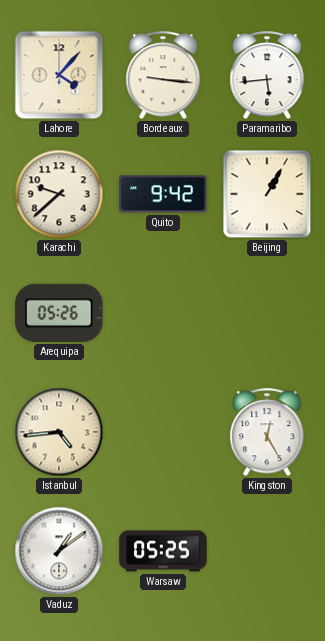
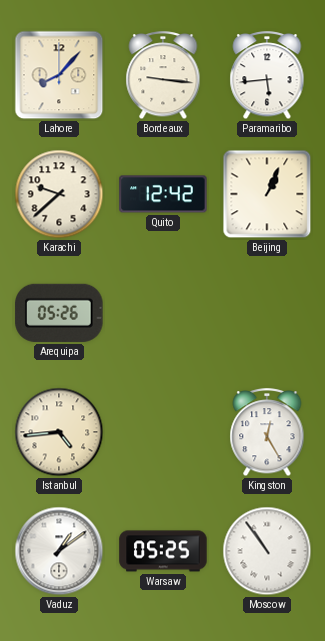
Lahore: 4:07 -> 8:07
Quito: 9:42 -> 12:42
Beijing: 1:05 -> 1:04
Moscow: none -> 10:54
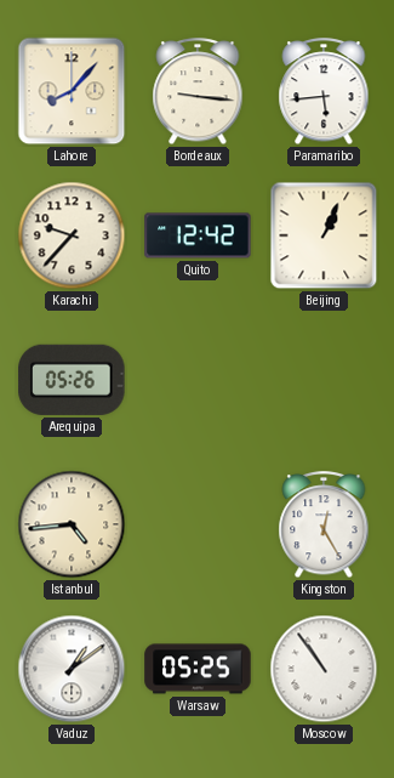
Karachi: 9:38 -> 9:37
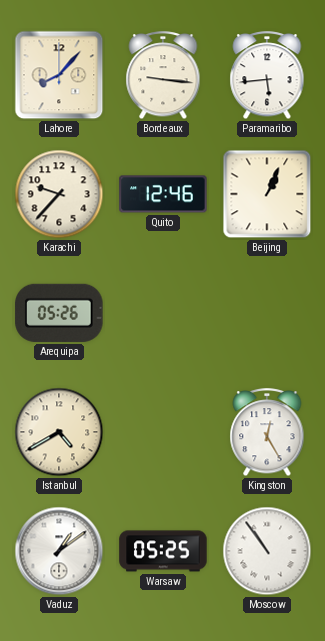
Quito: 12:42 -> 12:46
Istanbul: 4:44 -> 4:40
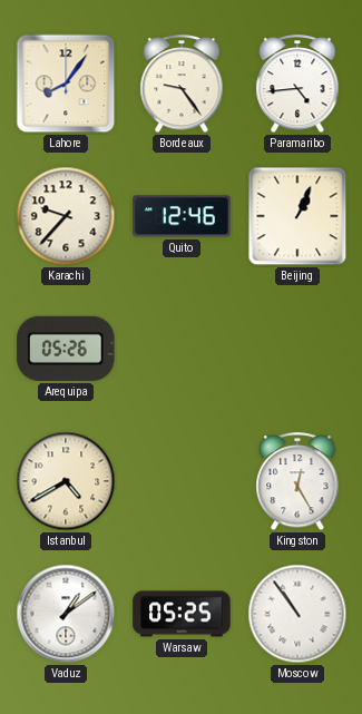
Lahore: 8:07 -> 8:06
Bordeaux: 9:16 -> 9:24
Paramaribo: 5:44 -> 4:44
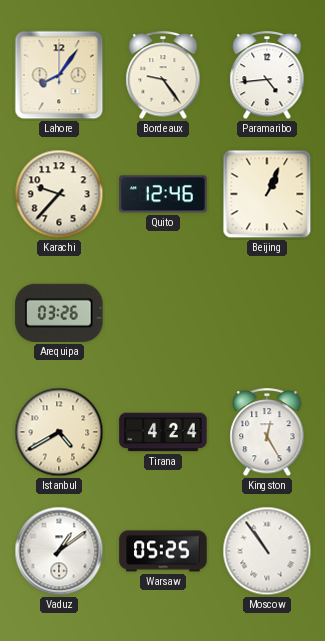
Arequipa: 05:26 -> 03:26
Tirana: none -> 4:24
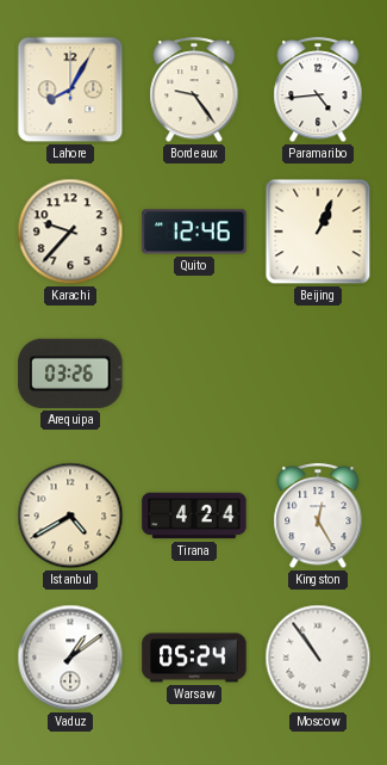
Lahore: 8:06 -> 8:05
Warsaw: 05:25 -> 05:24
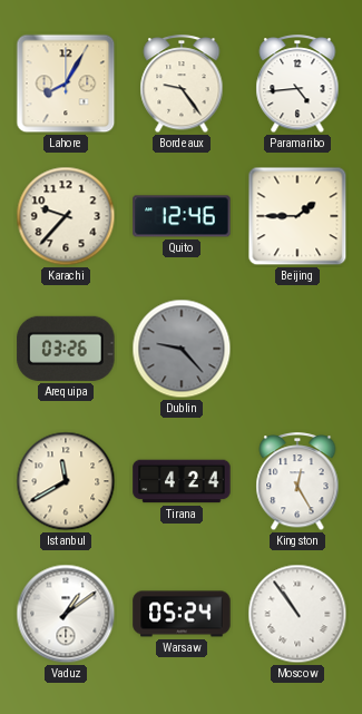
Beijing: 1:04 -> 1:45
Dublin: none -> 9:23
Istanbul: 4:40 -> 11:40
